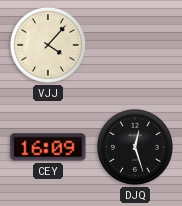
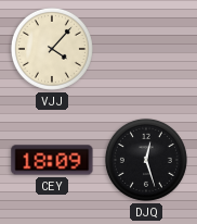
CEY: 16:09 -> 18:09
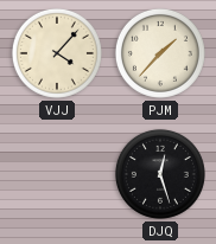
PJM: none -> 1:37
CEY: 18:09 -> none
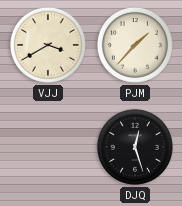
VJJ: 4:07 -> 3:40
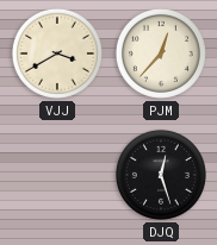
PJM: 1:37 -> 12:37
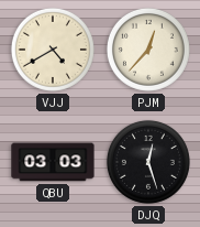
VJJ: 3:40 -> 4:40
QBU: none -> 03:03
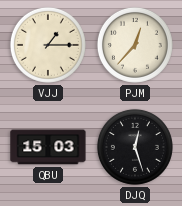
VJJ: 4:40 -> 1:15
QBU: 03:03 -> 15:03
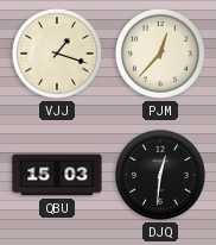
VJJ: 1:15 -> 1:18
DJQ: 12:27 -> 12:31
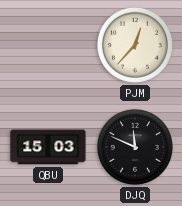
VJJ: 1:18 -> none
DJQ: 12:31 -> 11:49
